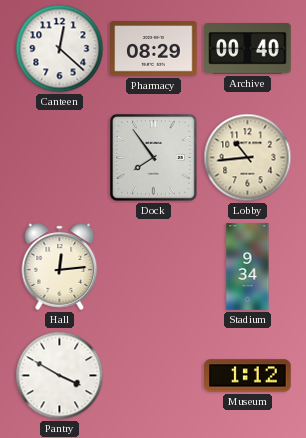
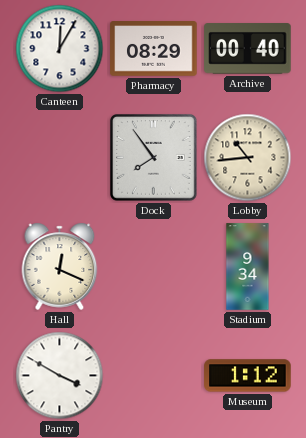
Canteen: 12:22 -> 12:05
Hall: 12:14 -> 12:19
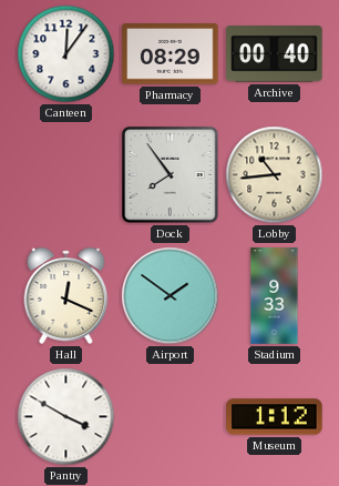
Canteen: 12:05 -> 12:06
Airport: none -> 1:51
Stadium: 9:34 -> 9:33
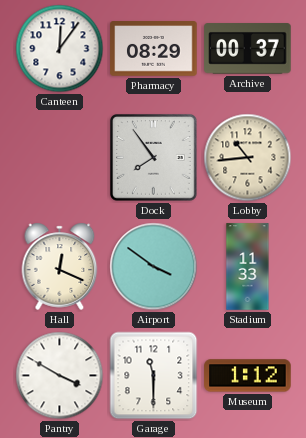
Archive: 00:40 -> 00:37
Airport: 1:51 -> 3:51
Stadium: 9:33 -> 11:33
Garage: none -> 11:30
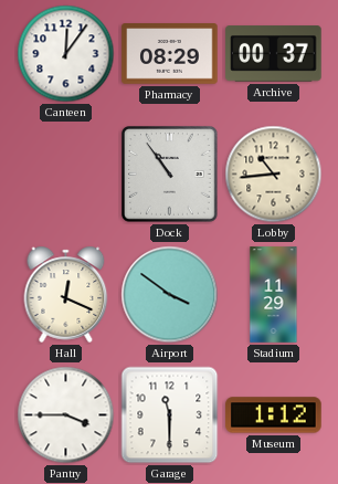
Dock: 7:54 -> 10:54
Stadium: 11:33 -> 11:29
Pantry: 3:50 -> 3:45
